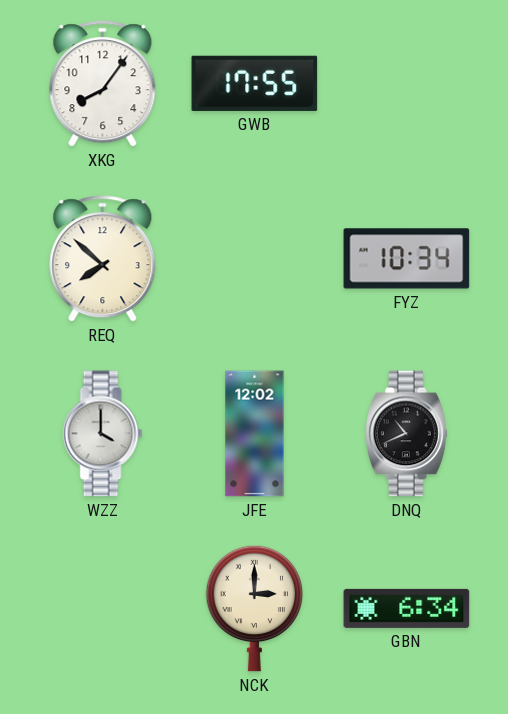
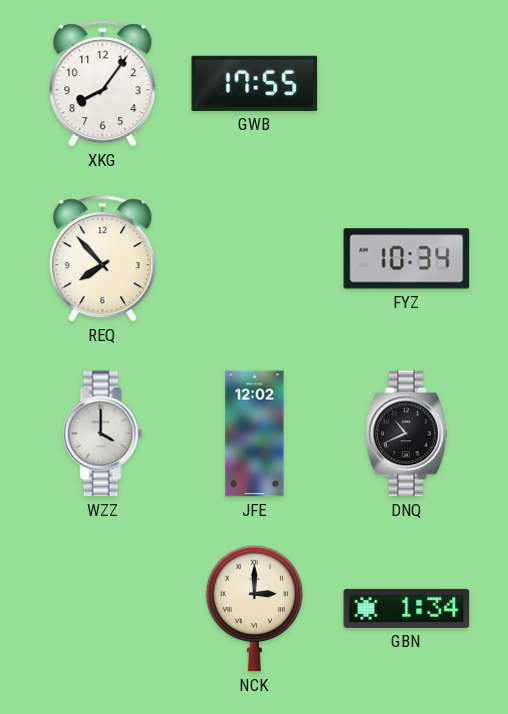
REQ: 7:52 -> 7:53
GBN: 6:34 -> 1:34
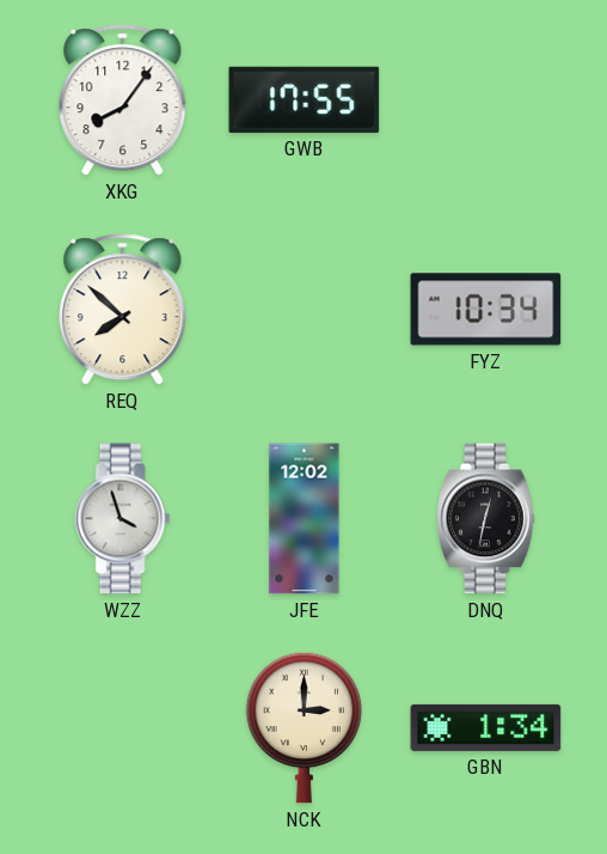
REQ: 7:53 -> 7:52
WZZ: 4:00 -> 3:57
DNQ: 10:41 -> 12:32
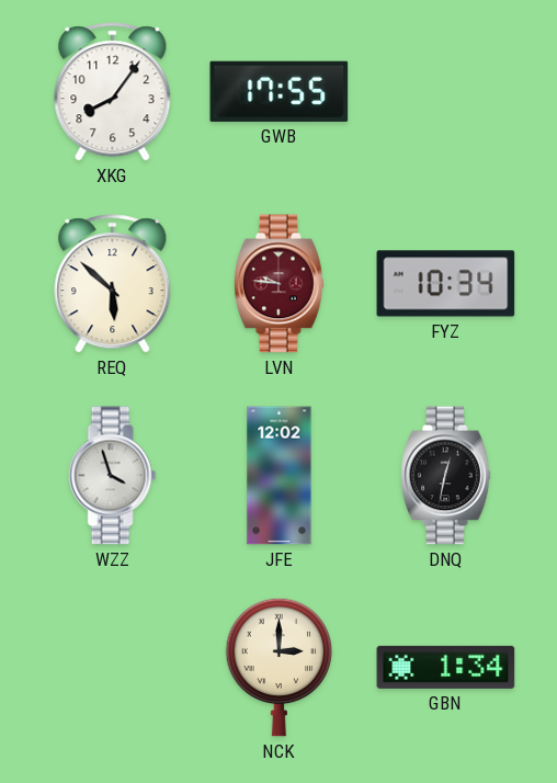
REQ: 7:52 -> 5:52
LVN: none -> 9:46
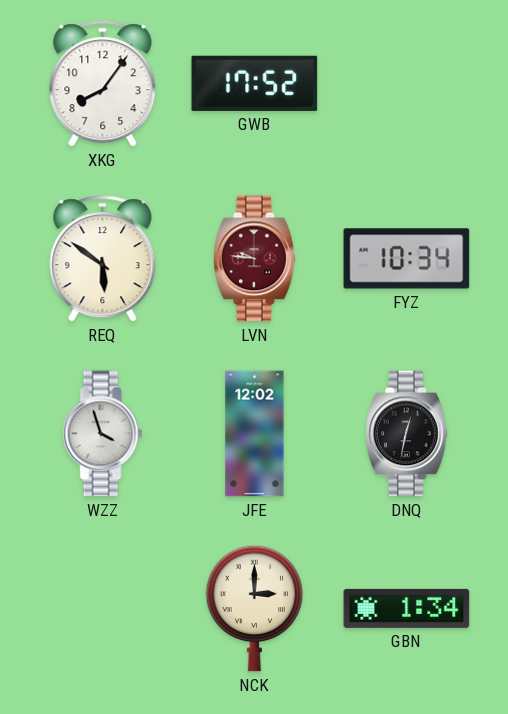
GWB: 17:55 -> 17:52
REQ: 5:52 -> 5:51
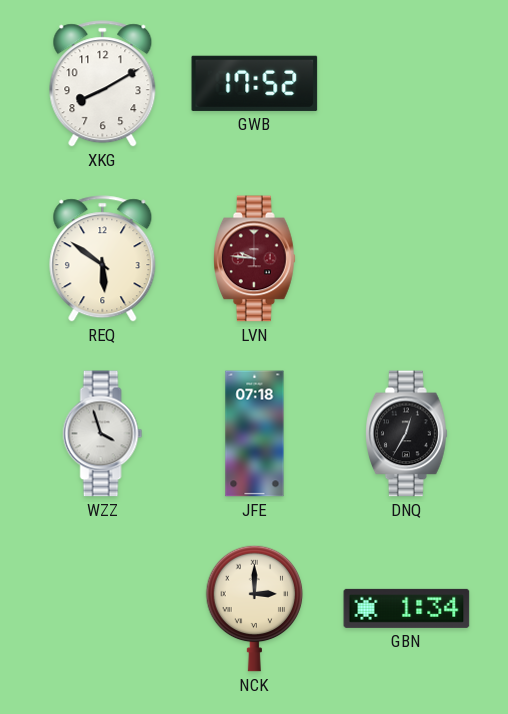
XKG: 8:06 -> 8:10
FYZ: 10:34 -> none
JFE: 12:02 -> 07:18
DNQ: 12:32 -> 12:35
